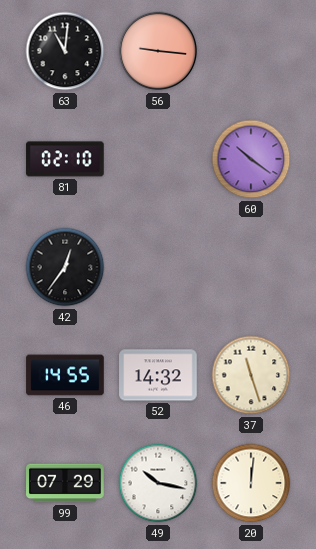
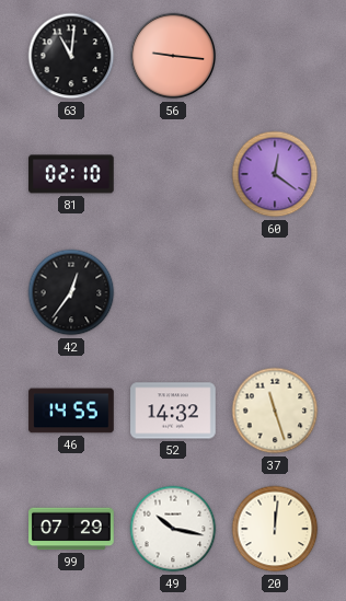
60: 10:21 -> 12:21
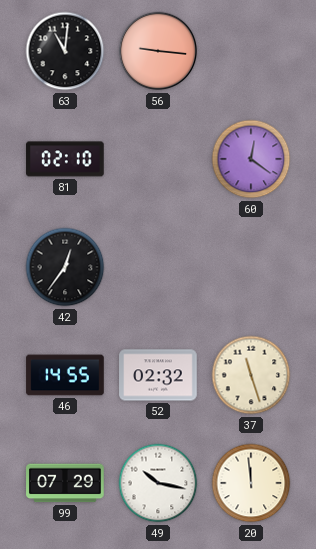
52: 14:32 -> 02:32
20: 12:01 -> 11:59
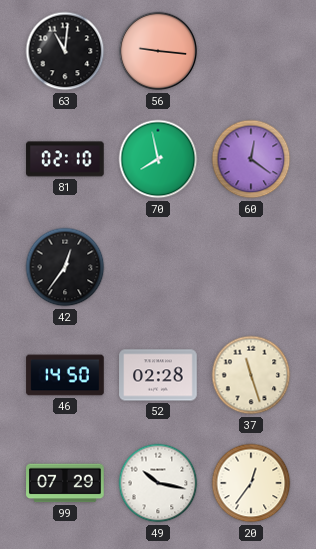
70: none -> 7:58
46: 14:55 -> 14:50
52: 02:32 -> 02:28
20: 11:59 -> 12:36
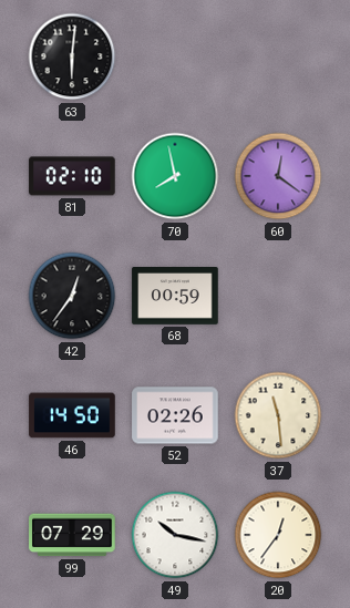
63: 11:01 -> 6:01
56: 9:16 -> none
68: none -> 00:59
52: 02:28 -> 02:26
37: 11:27 -> 11:29
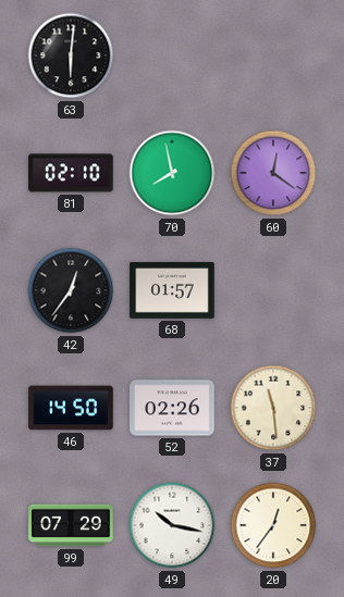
68: 00:59 -> 01:57
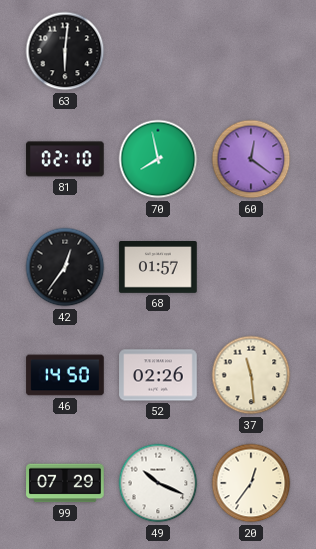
49: 10:17 -> 10:19
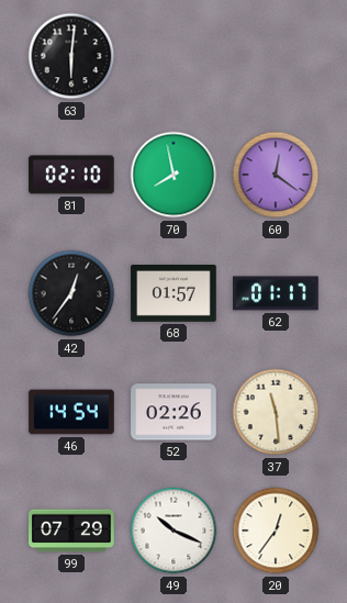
62: none -> 01:17
46: 14:50 -> 14:54
